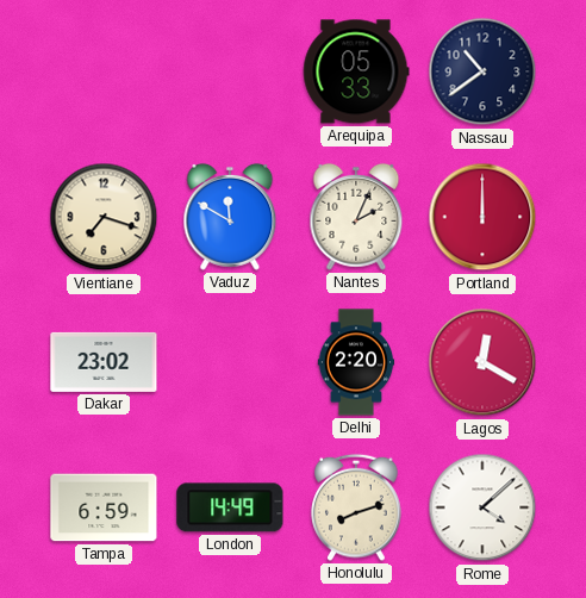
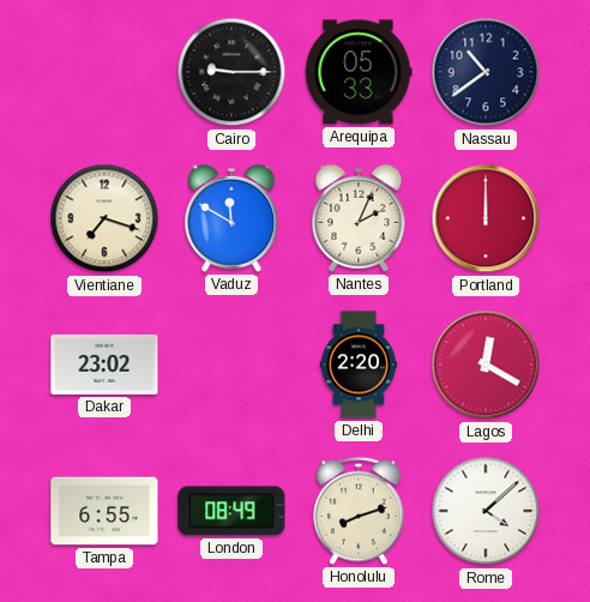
Cairo: none -> 9:15
Tampa: 6:59 -> 6:55
London: 14:49 -> 08:49
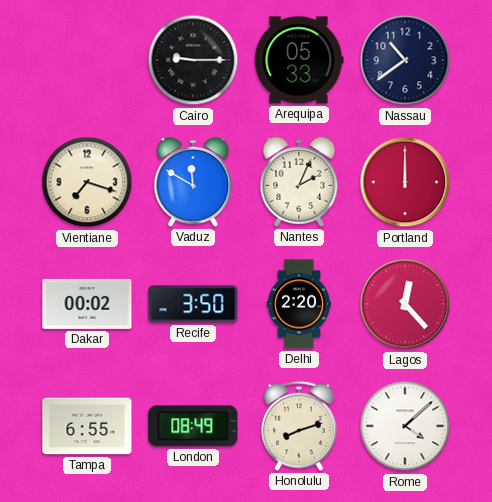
Dakar: 23:02 -> 00:02
Recife: none -> 3:50
Lagos: 12:20 -> 12:23
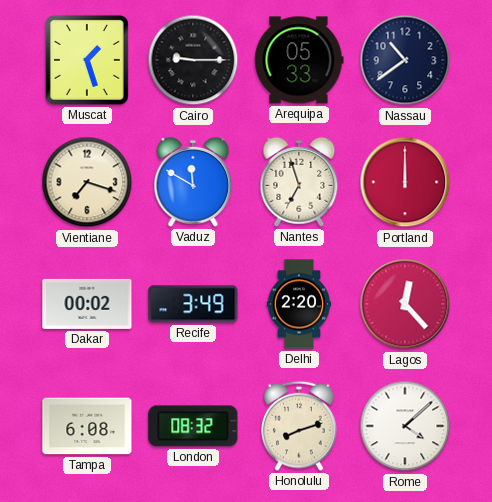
Muscat: none -> 1:27
Nantes: 2:04 -> 6:57
Recife: 3:50 -> 3:49
Tampa: 6:55 -> 6:08
London: 08:49 -> 08:32
